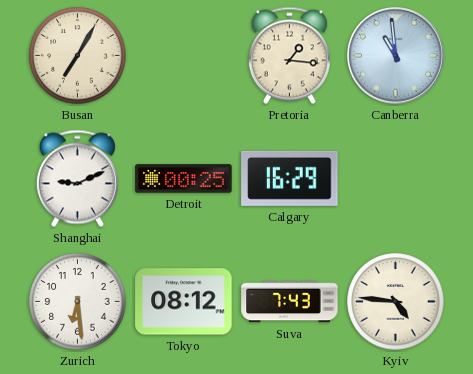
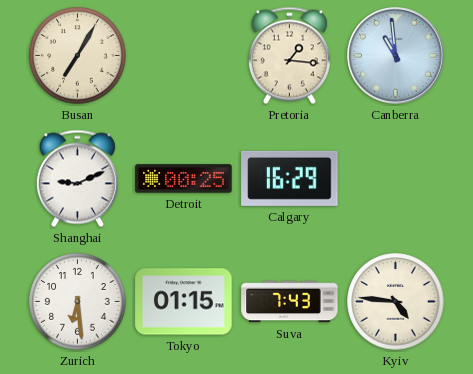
Tokyo: 08:12 -> 01:15
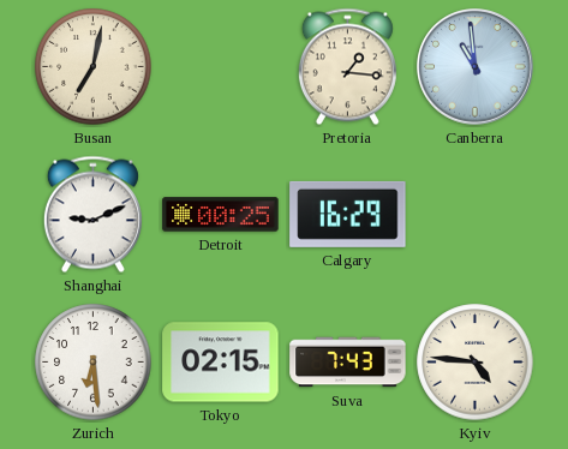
Busan: 7:05 -> 7:02
Tokyo: 01:15 -> 02:15
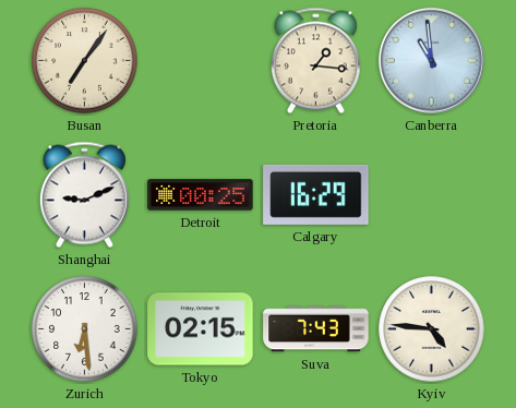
Busan: 7:02 -> 7:06
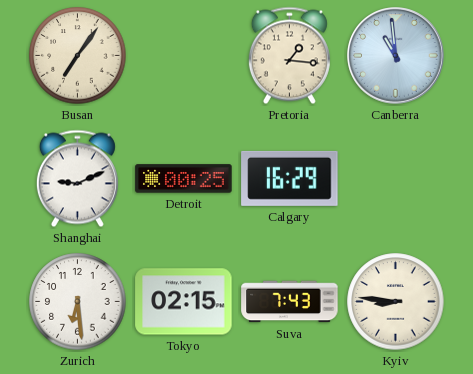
Kyiv: 4:46 -> 8:46
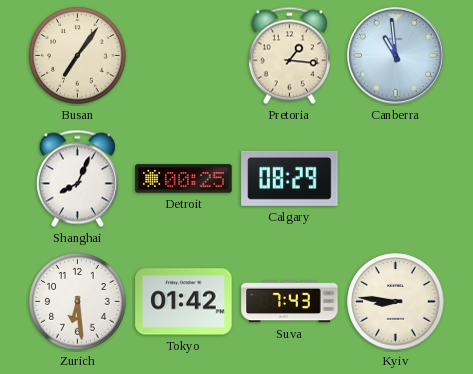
Shanghai: 9:11 -> 8:04
Calgary: 16:29 -> 08:29
Tokyo: 02:15 -> 01:42
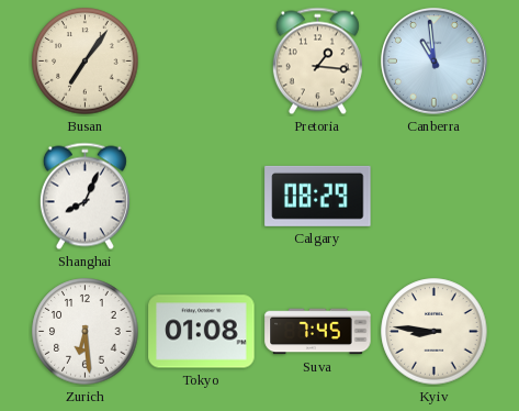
Detroit: 00:25 -> none
Tokyo: 01:42 -> 01:08
Suva: 7:43 -> 7:45
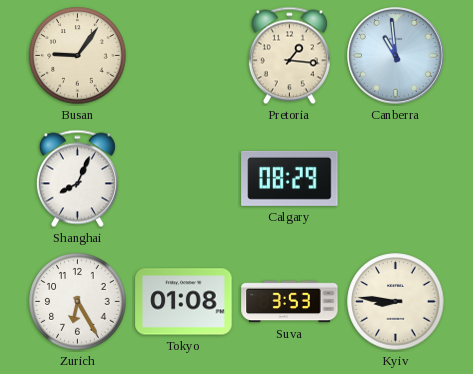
Busan: 7:06 -> 9:06
Zurich: 6:29 -> 6:25
Suva: 7:45 -> 3:53
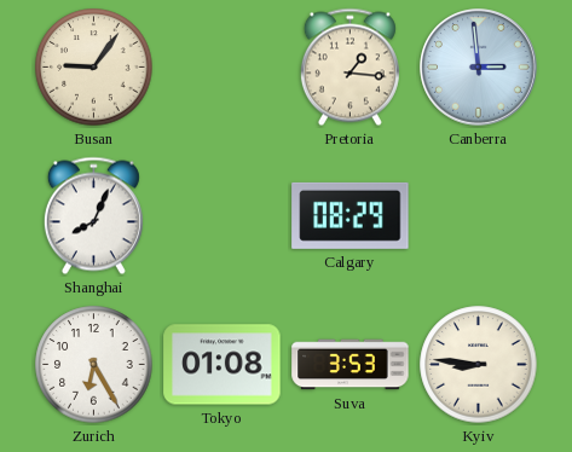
Canberra: 10:59 -> 2:59
